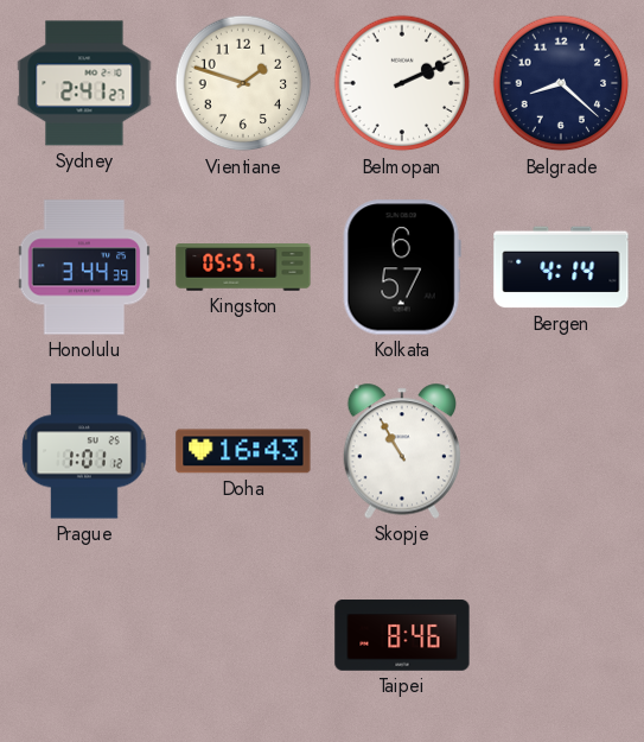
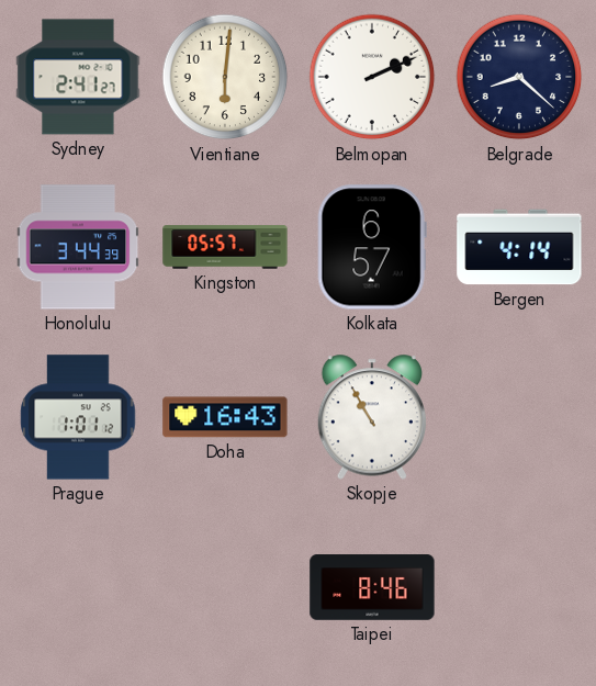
Vientiane: 1:48 -> 6:01
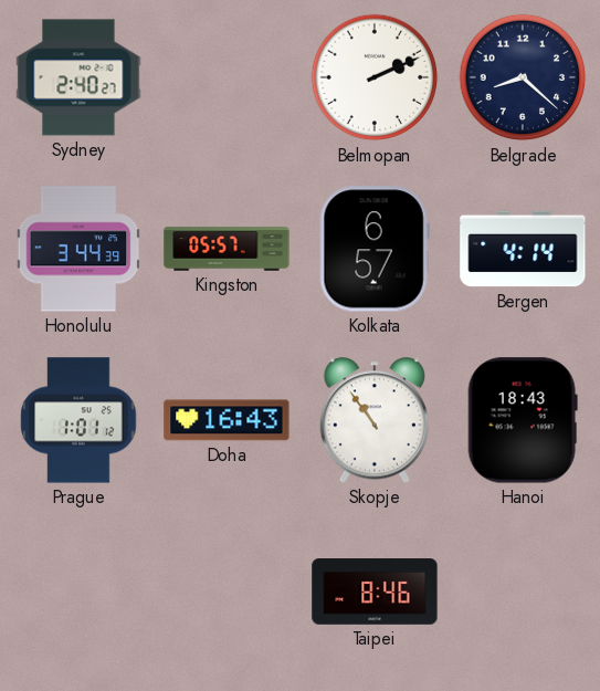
Sydney: 2:41 -> 2:40
Vientiane: 6:01 -> none
Skopje: 10:55 -> 10:54
Hanoi: none -> 18:43
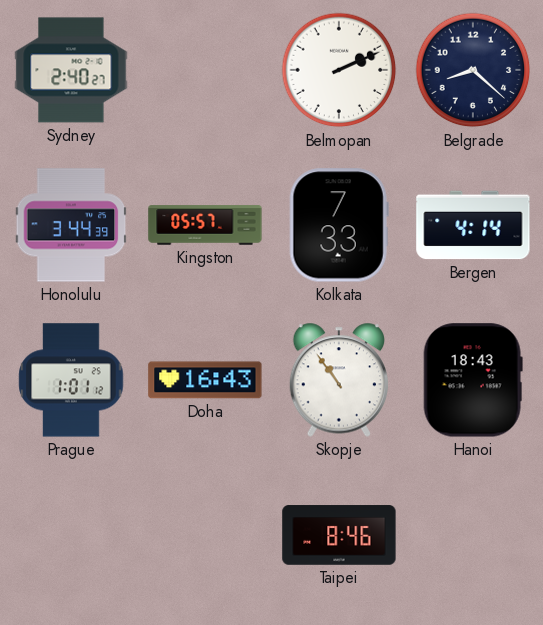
Kolkata: 6:57 -> 7:33
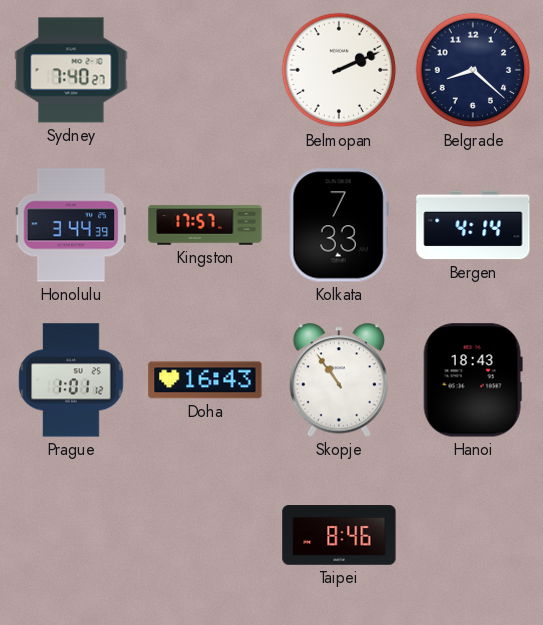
Sydney: 2:40 -> 7:40
Kingston: 05:57 -> 17:57
